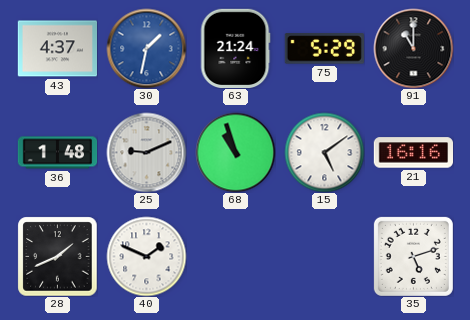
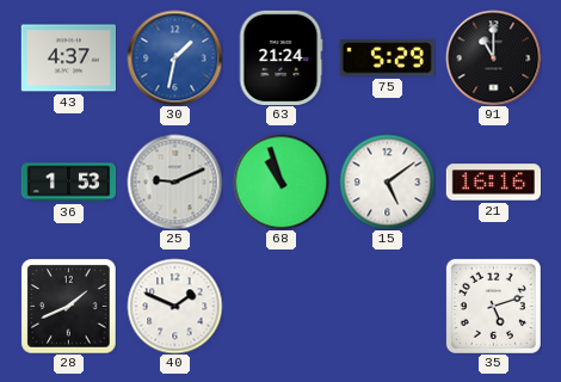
36: 1:48 -> 1:53
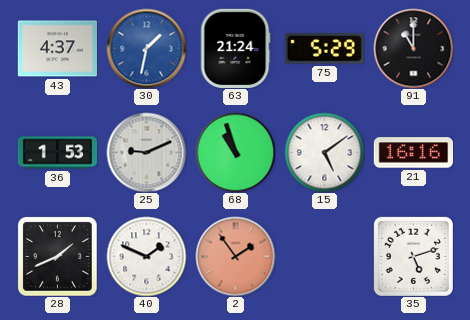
2: none -> 1:54
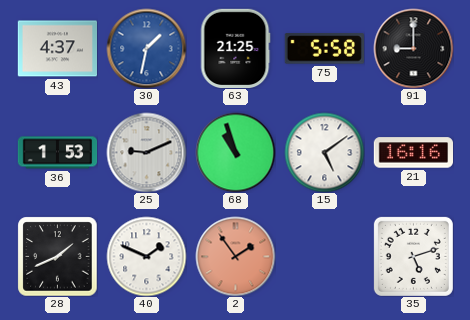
63: 21:24 -> 21:25
75: 5:29 -> 5:58
91: 11:00 -> 9:00
